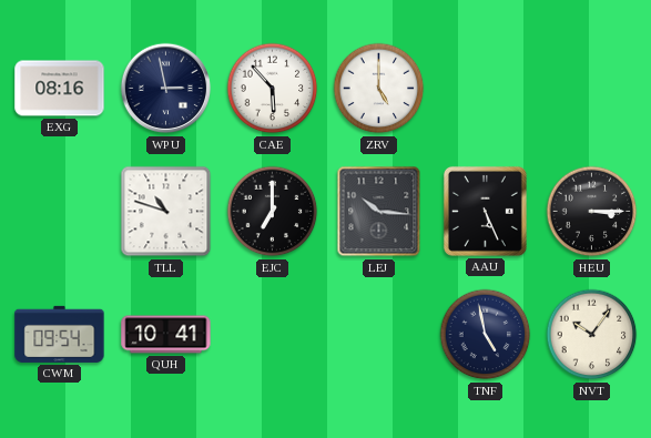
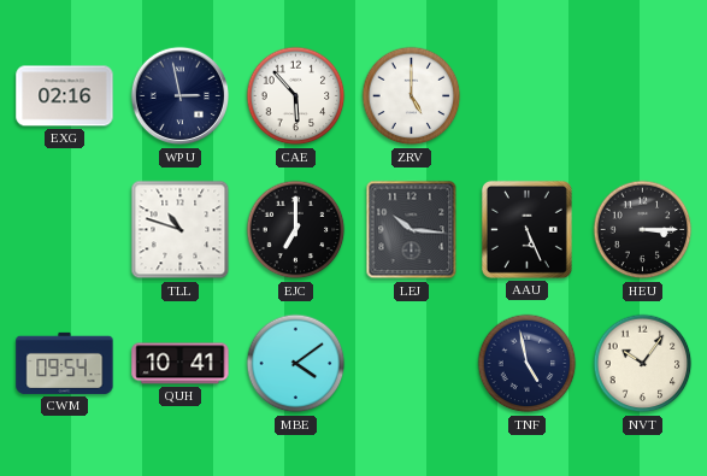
EXG: 08:16 -> 02:16
MBE: none -> 4:09
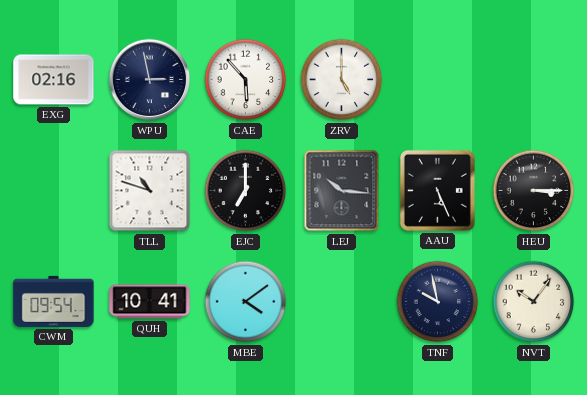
TNF: 4:58 -> 9:58
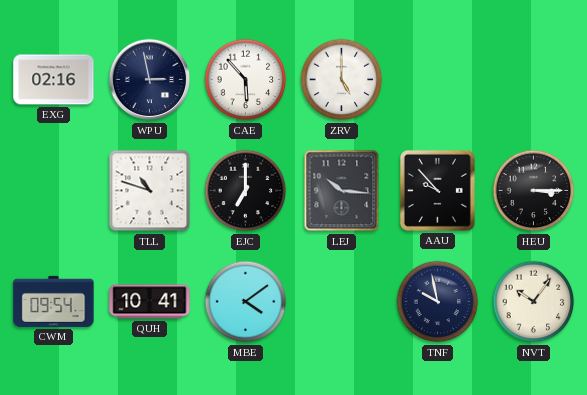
AAU: 5:26 -> 9:53
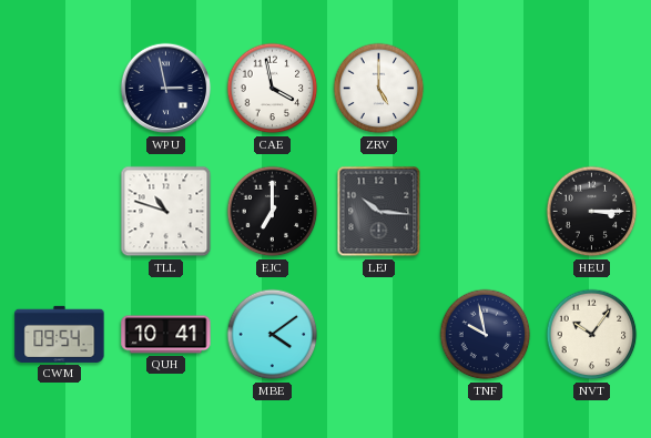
EXG: 02:16 -> none
CAE: 5:53 -> 3:58
AAU: 9:53 -> none
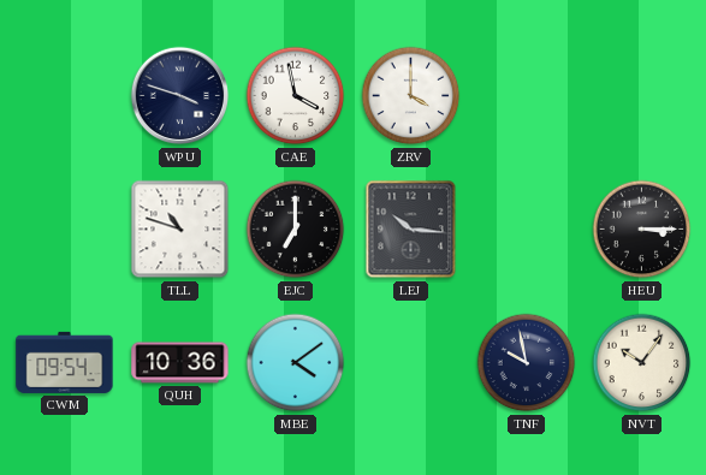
WPU: 2:58 -> 3:48
ZRV: 5:00 -> 4:00
QUH: 10:41 -> 10:36
